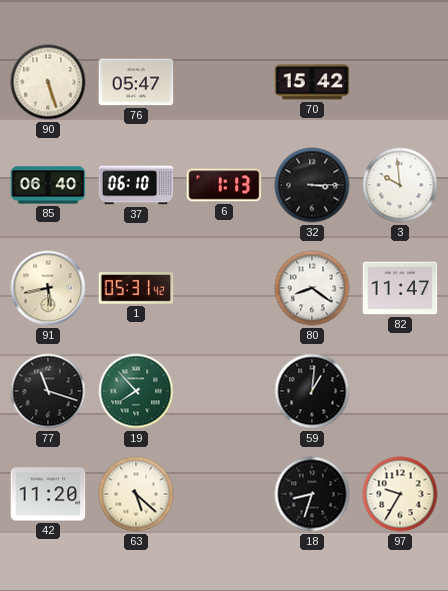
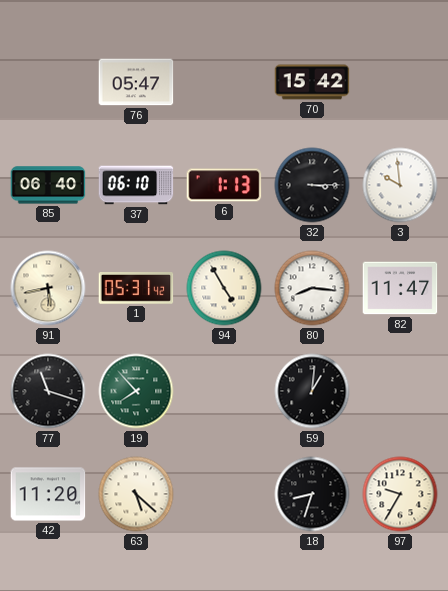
90: 5:27 -> none
94: none -> 4:55
80: 8:21 -> 8:16
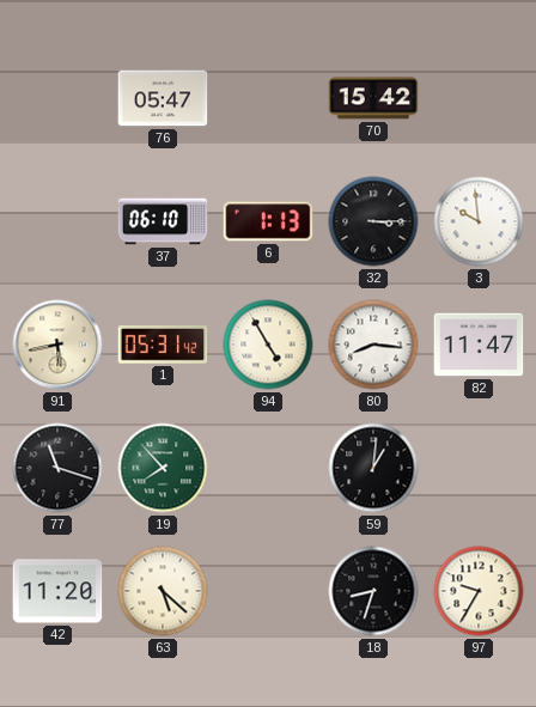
85: 06:40 -> none
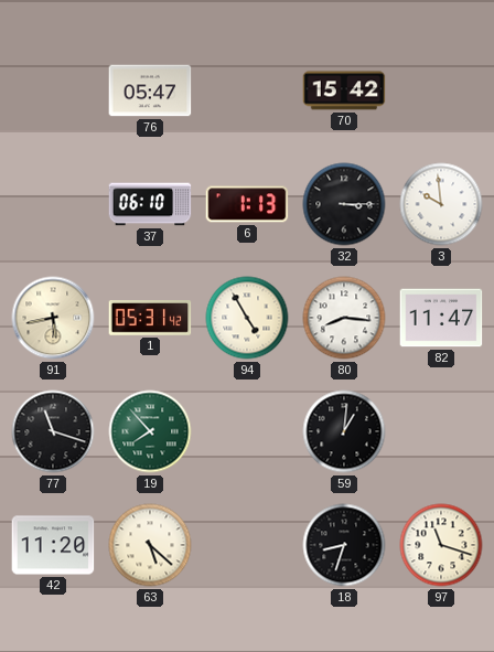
97: 9:35 -> 11:18
